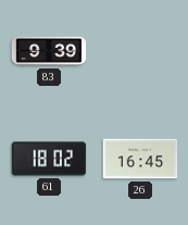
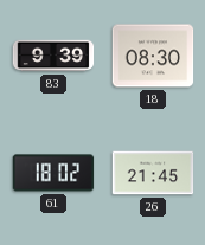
18: none -> 08:30
26: 16:45 -> 21:45
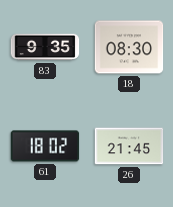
83: 9:39 -> 9:35
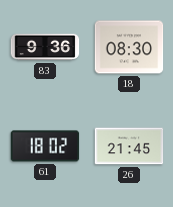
83: 9:35 -> 9:36
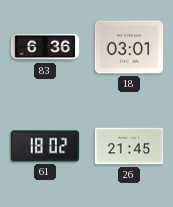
83: 9:36 -> 6:36
18: 08:30 -> 03:01
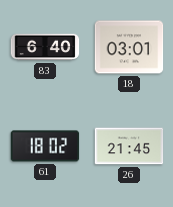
83: 6:36 -> 6:40
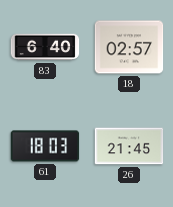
18: 03:01 -> 02:57
61: 18:02 -> 18:03
